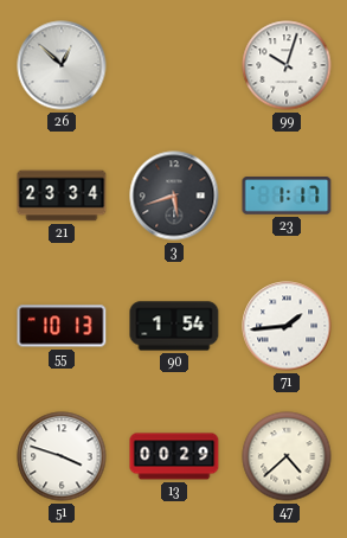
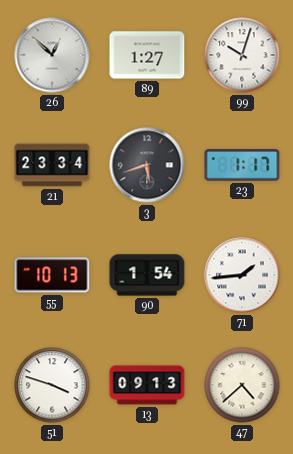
89: none -> 1:27
13: 00:29 -> 09:13
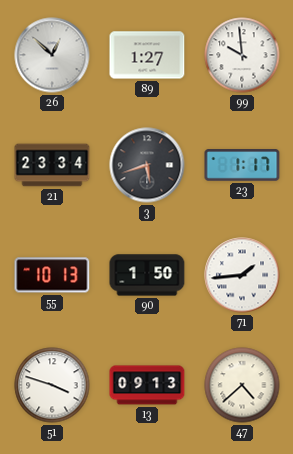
99: 10:03 -> 9:59
90: 1:54 -> 1:50
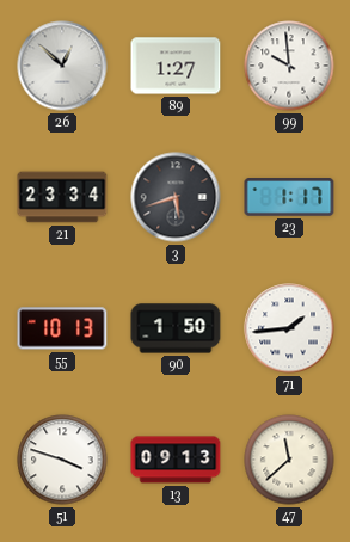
47: 4:38 -> 11:38
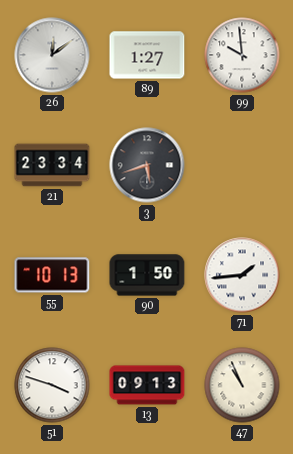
26: 12:52 -> 12:09
23: 1:17 -> none
47: 11:38 -> 10:56
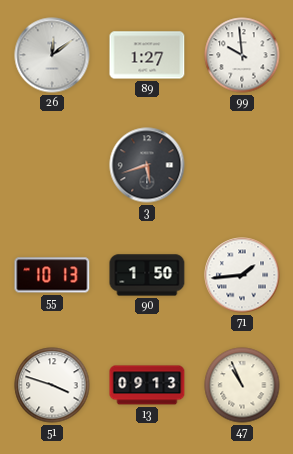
21: 23:34 -> none
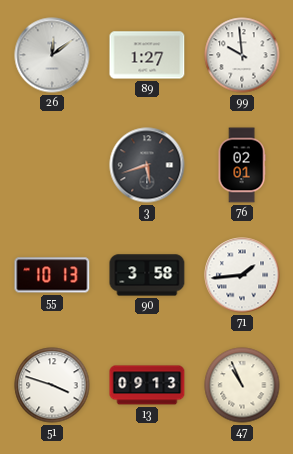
76: none -> 02:01
90: 1:50 -> 3:58
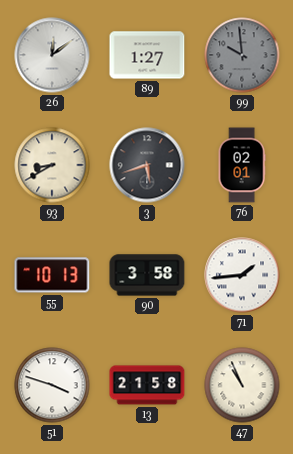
99 dial: white -> grey
93: none -> 8:40
13: 09:13 -> 21:58
